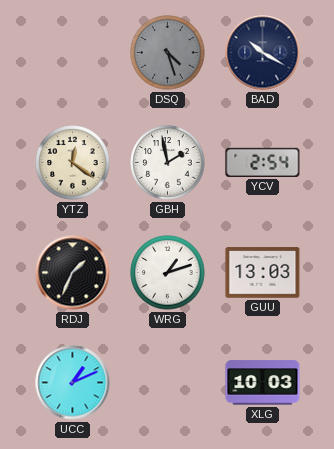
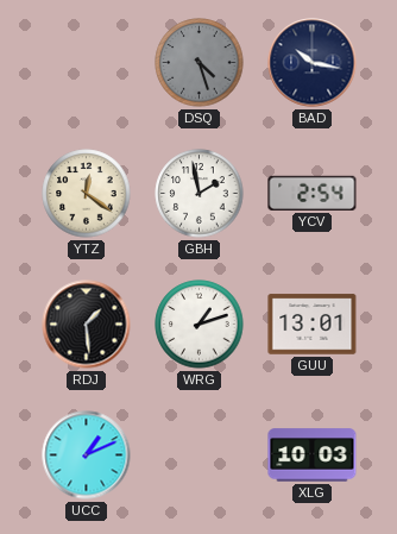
BAD: 10:20 -> 10:17
RDJ: 1:34 -> 1:29
GUU: 13:03 -> 13:01
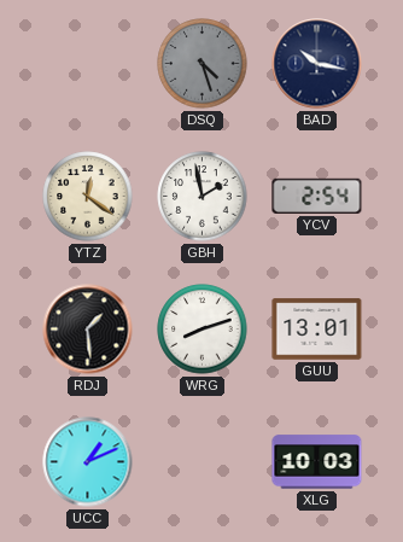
WRG: 1:12 -> 8:12
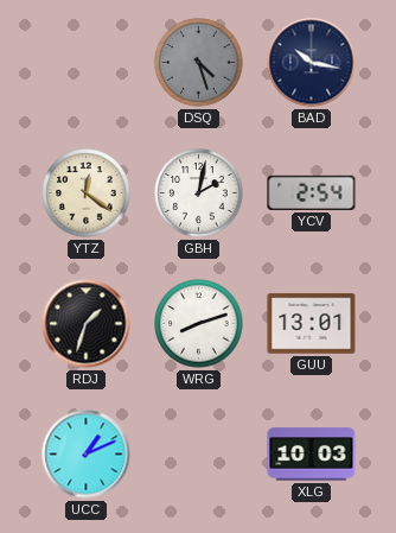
GBH: 1:58 -> 2:02
RDJ: 1:29 -> 1:33
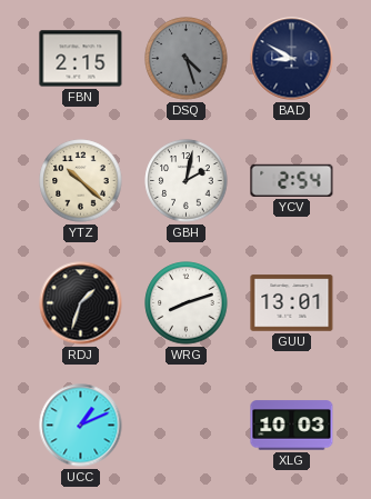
FBN: none -> 2:15
BAD: 10:17 -> 8:50
YTZ: 12:21 -> 10:22
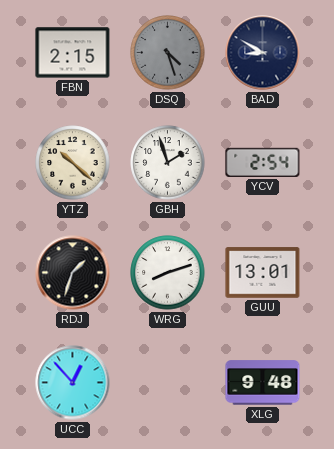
GBH: 2:02 -> 1:57
UCC: 1:11 -> 12:53
XLG: 10:03 -> 9:48
